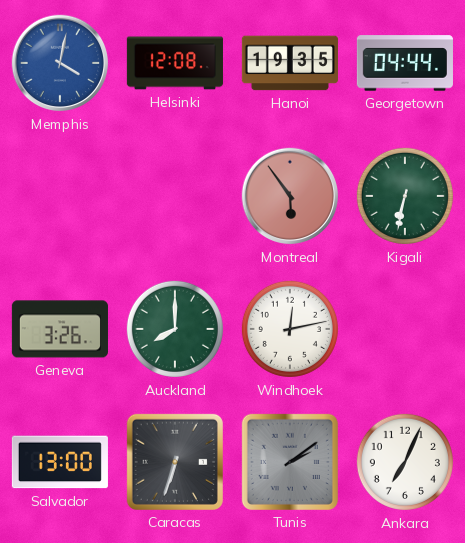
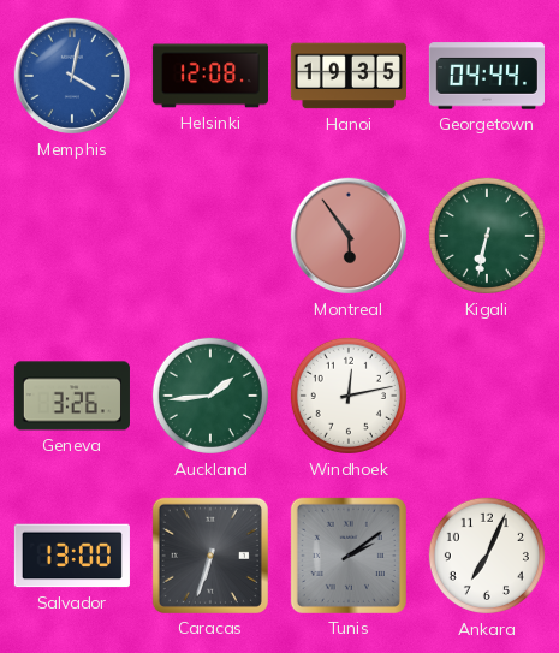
Auckland: 8:00 -> 1:44
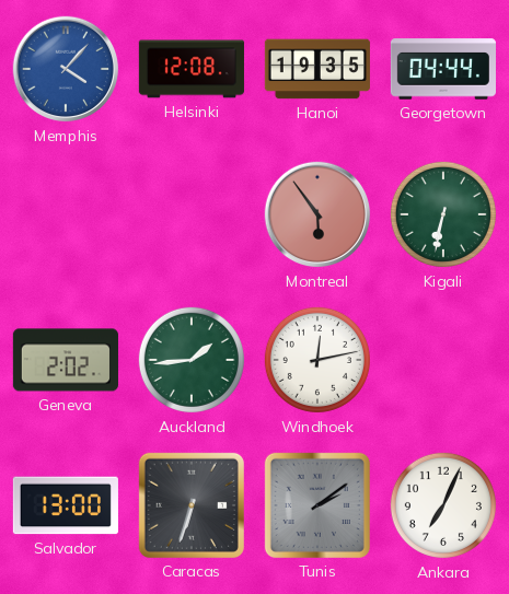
Memphis: 4:02 -> 4:07
Geneva: 3:26 -> 2:02
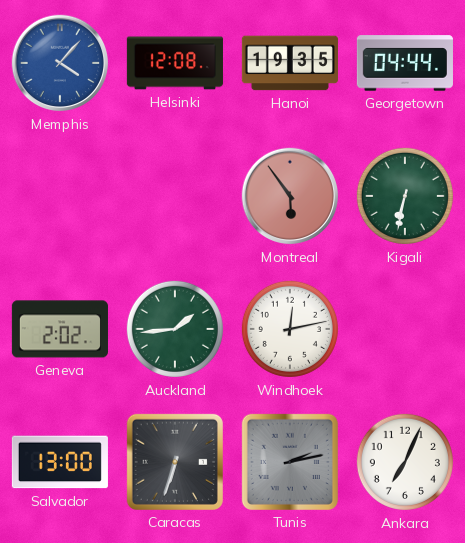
Tunis: 2:09 -> 2:13
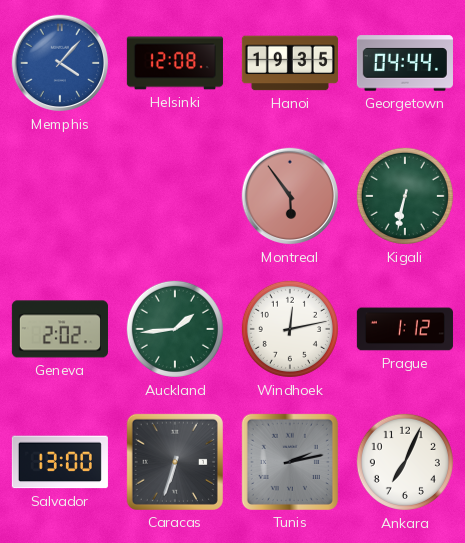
Prague: none -> 1:12
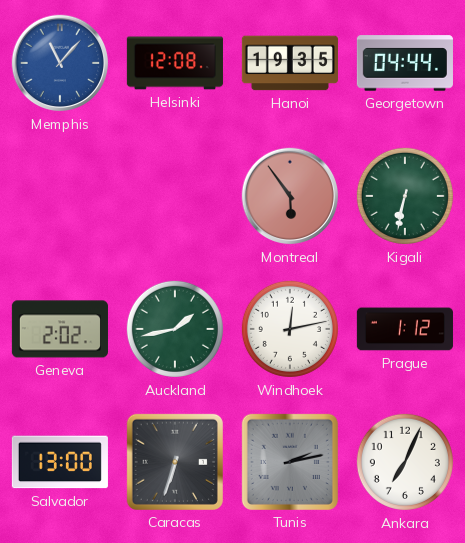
Memphis: 4:07 -> 11:07
Auckland: 1:44 -> 1:43
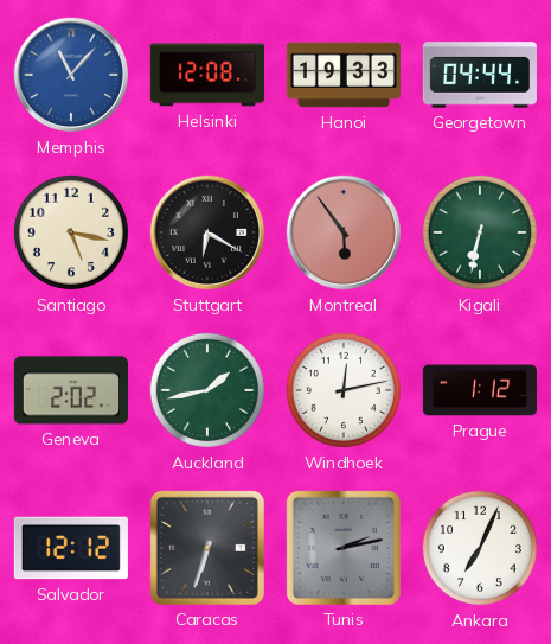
Hanoi: 19:35 -> 19:33
Santiago: none -> 5:17
Stuttgart: none -> 6:20
Salvador: 13:00 -> 12:12
